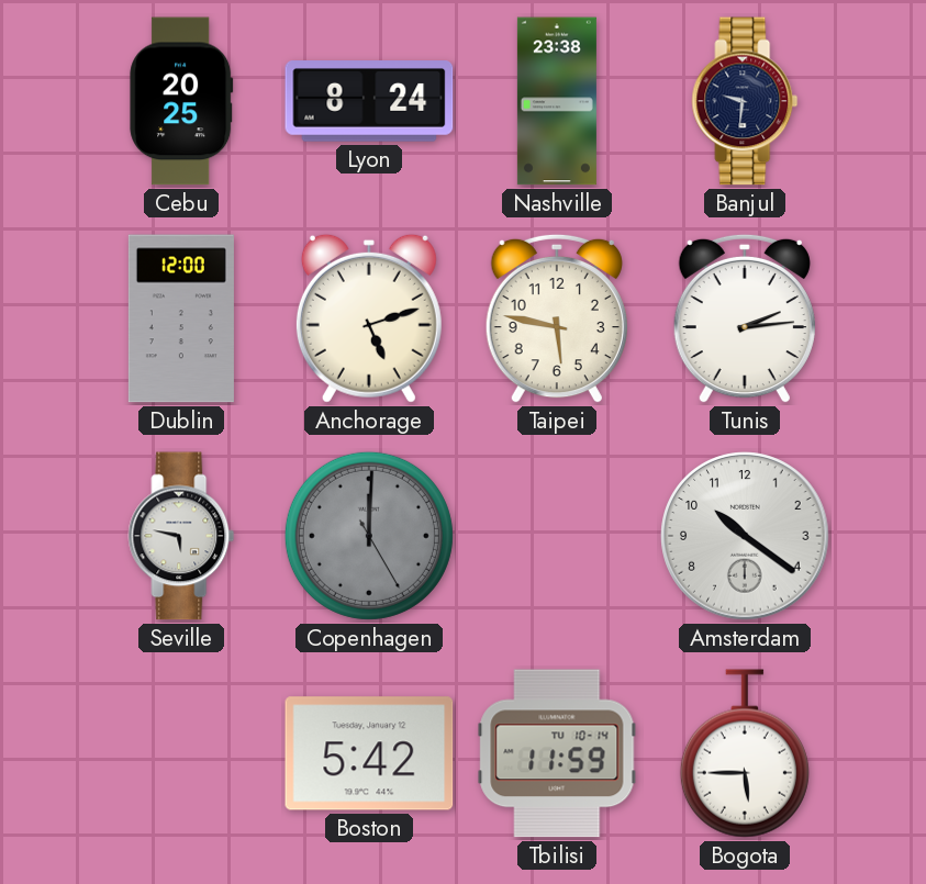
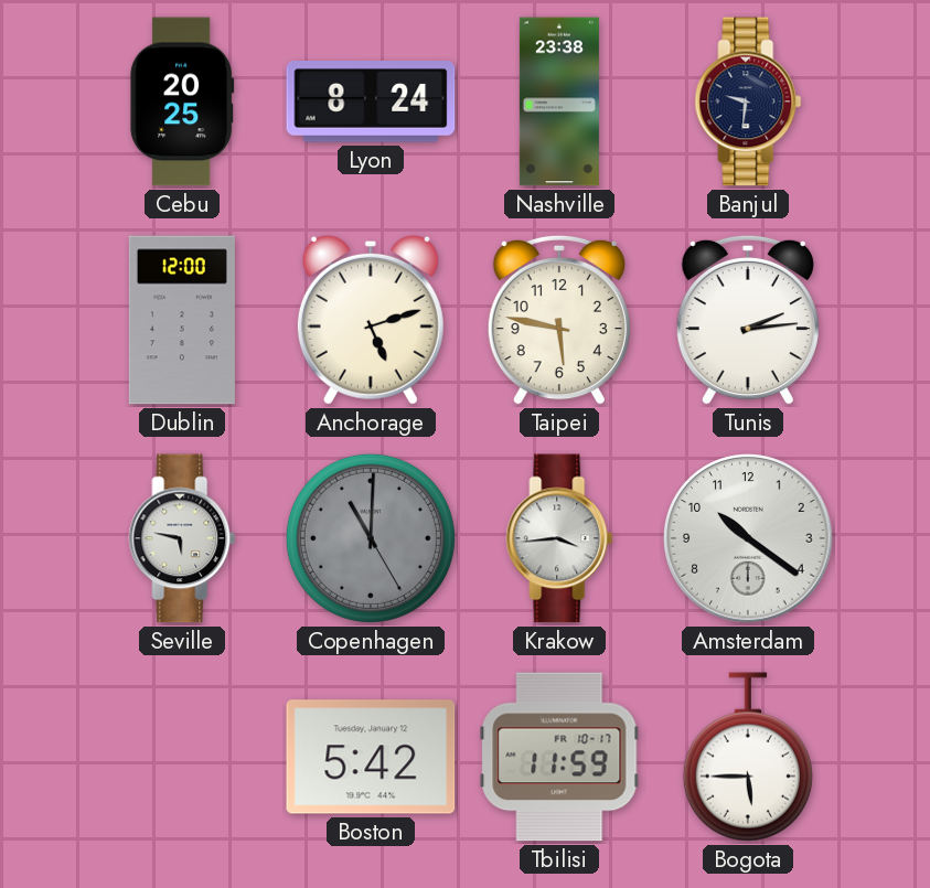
Copenhagen: 12:00 -> 11:00
Krakow: none -> 3:44
Tbilisi date: TU 10-14 -> FR 10-17
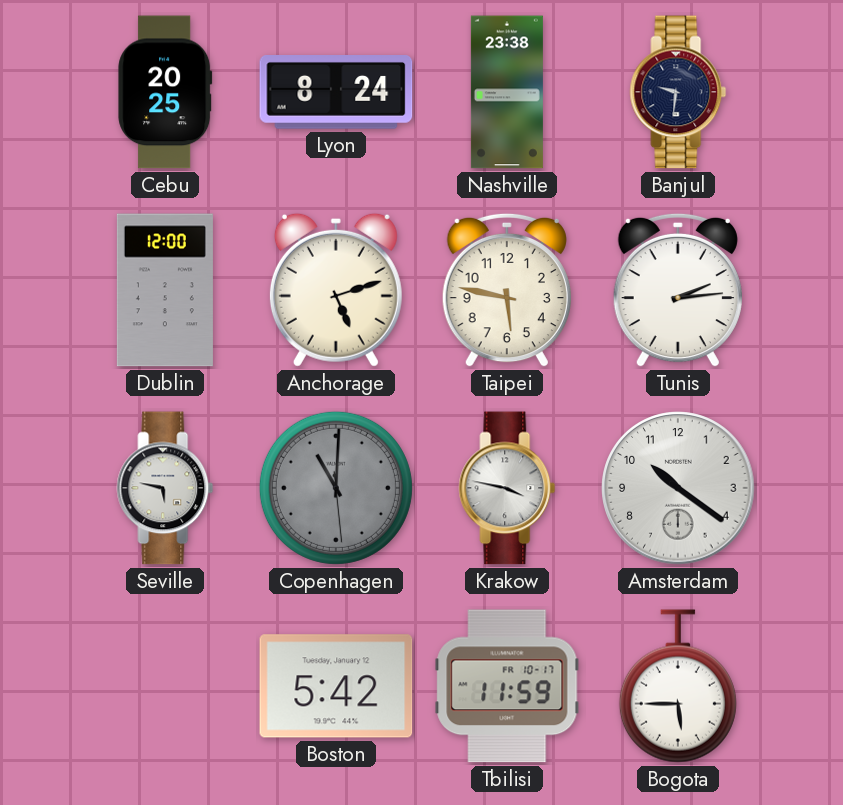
Copenhagen: 11:00:25 -> 11:00:29
Krakow: 3:44 -> 3:47
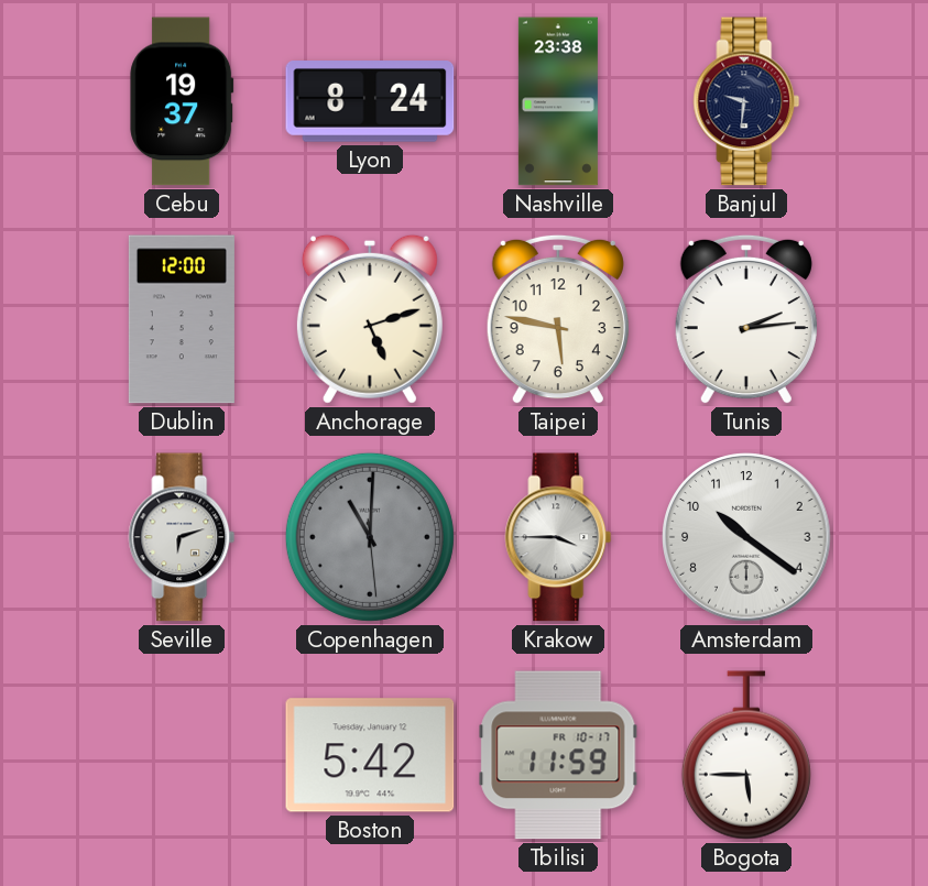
Cebu: 20:25 -> 19:37
Seville: 5:47 -> 6:12
Krakow: 3:47 -> 3:45
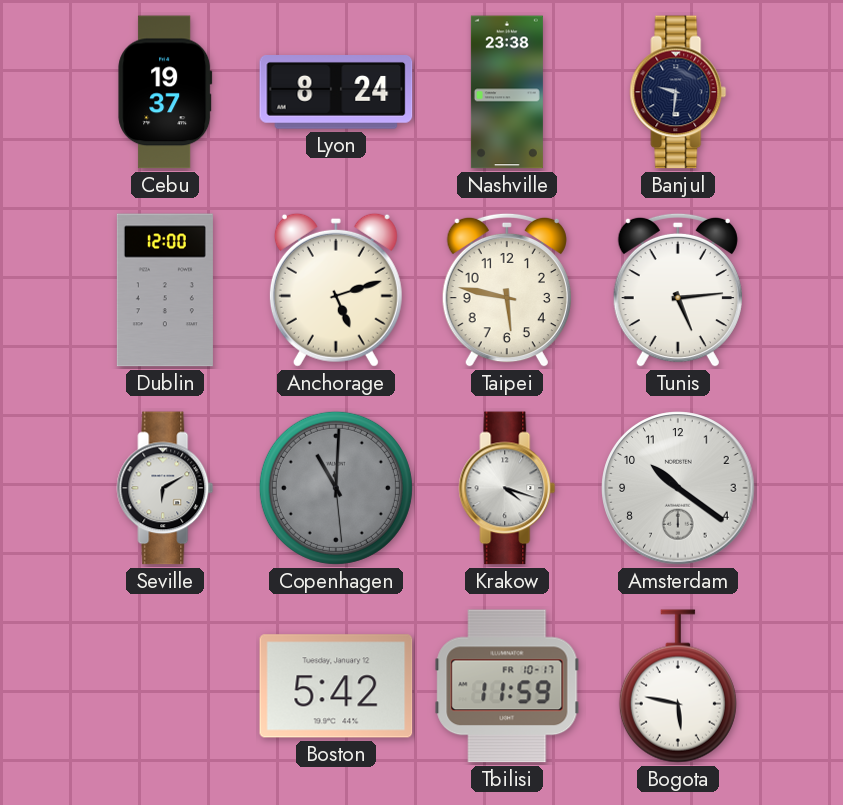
Tunis: 2:14 -> 5:14
Seville: 6:12 -> 6:10
Krakow: 3:45 -> 4:18
Bogota: 5:45 -> 5:47
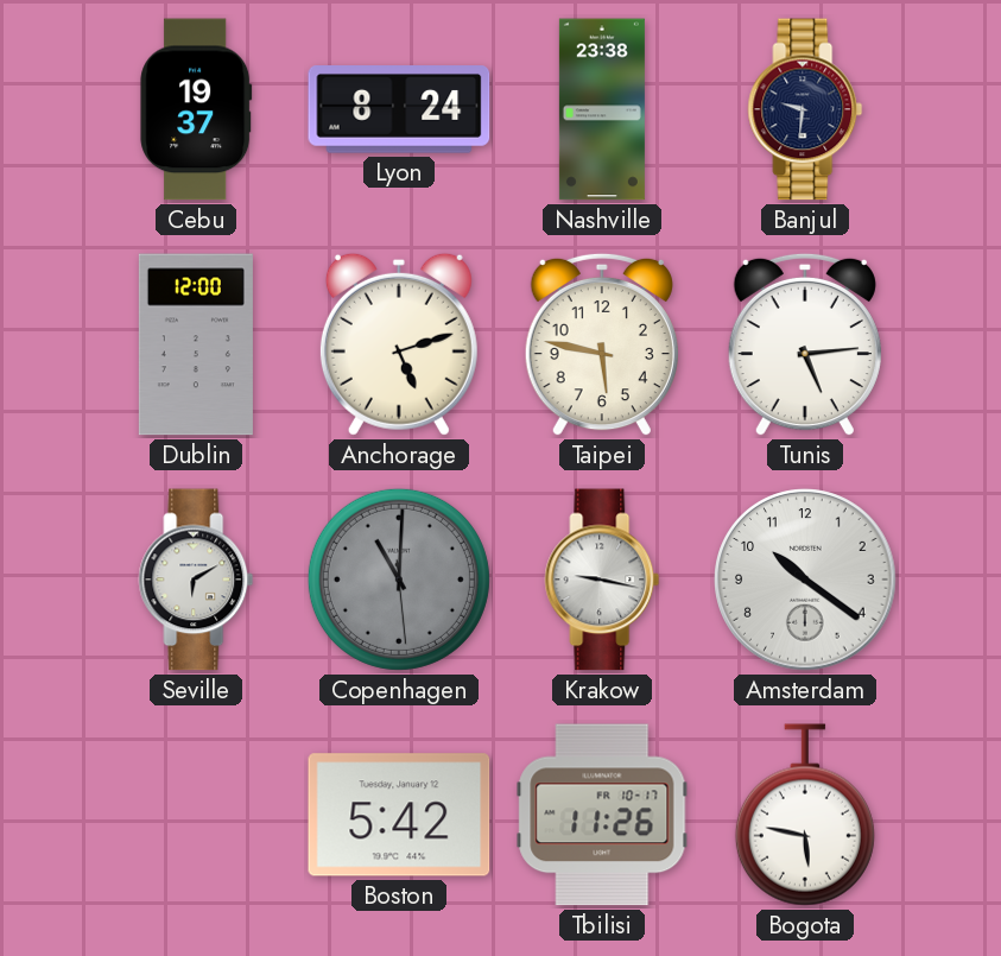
Krakow: 4:18 -> 9:17
Tbilisi: 11:59 -> 11:26
